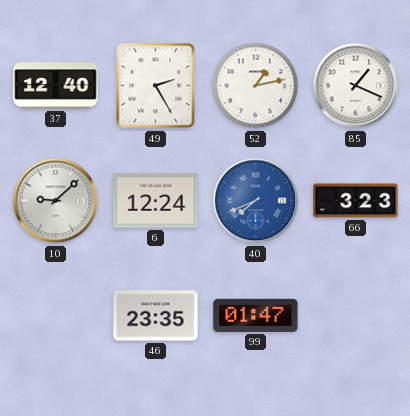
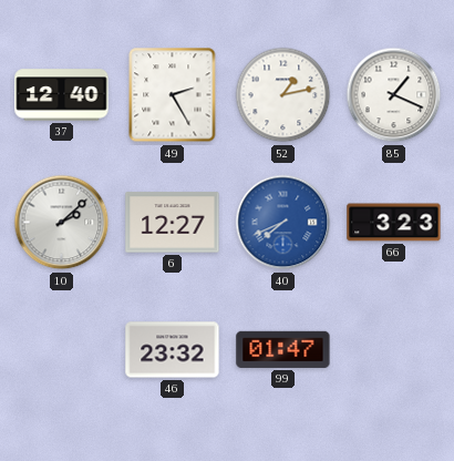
10: 9:08 -> 2:08
6: 12:24 -> 12:27
46: 23:35 -> 23:32
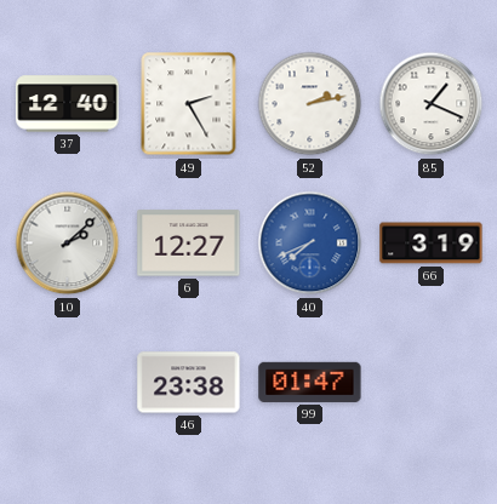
52: 1:13 -> 2:13
66: 3:23 -> 3:19
46: 23:32 -> 23:38
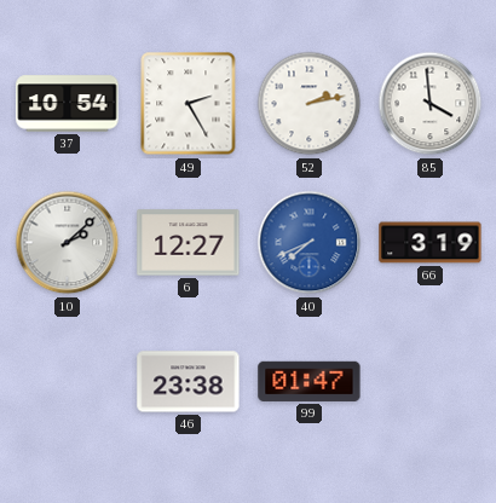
37: 12:40 -> 10:54
85: 1:19 -> 3:59
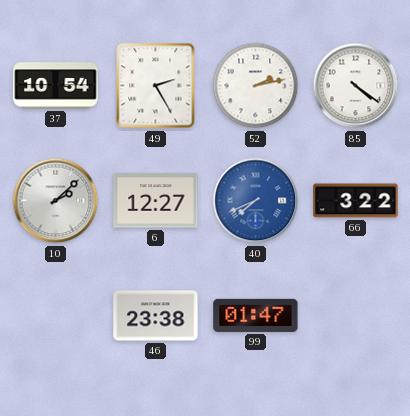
85: 3:59 -> 4:21
66: 3:19 -> 3:22
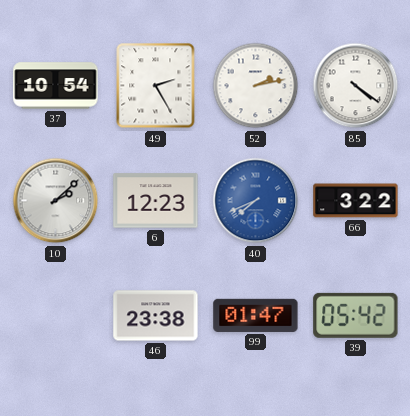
6: 12:27 -> 12:23
39: none -> 05:42
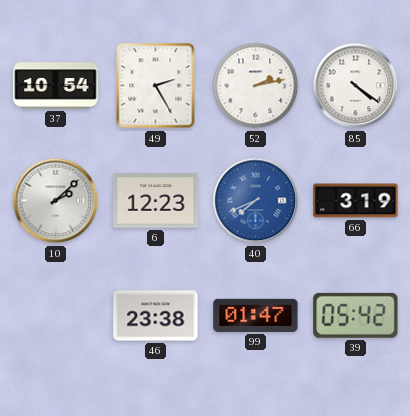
66: 3:22 -> 3:19
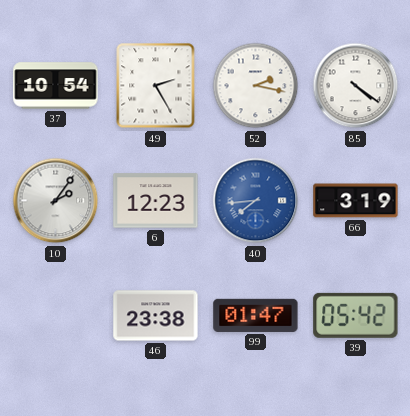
52: 2:13 -> 2:17
10: 2:08 -> 2:06
40: 7:41 -> 7:44
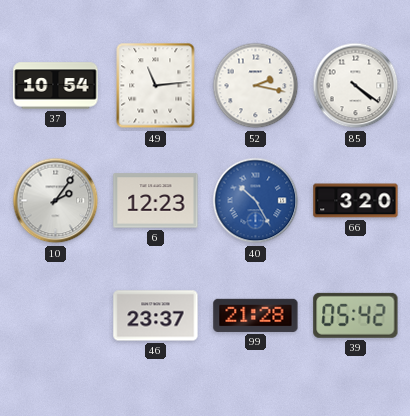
49: 2:25 -> 11:14
40: 7:44 -> 10:25
66: 3:19 -> 3:20
46: 23:38 -> 23:37
99: 01:47 -> 21:28
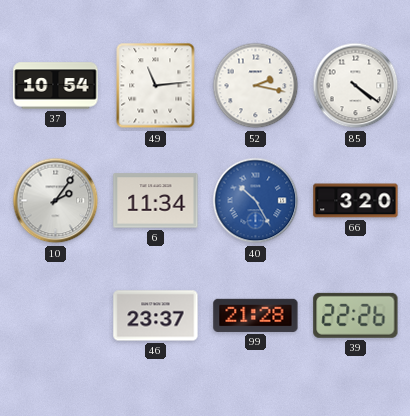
6: 12:23 -> 11:34
39: 05:42 -> 22:26
